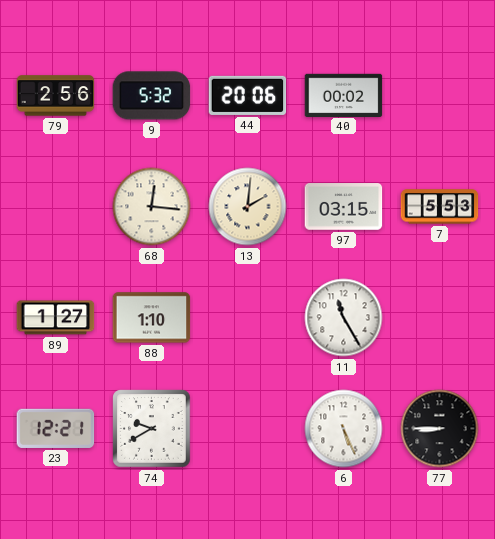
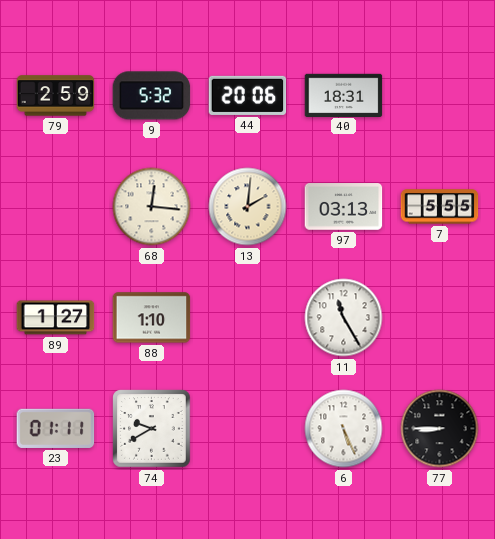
79: 2:56 -> 2:59
40: 00:02 -> 18:31
97: 03:15 -> 03:13
7: 5:53 -> 5:55
23: 12:21 -> 01:11
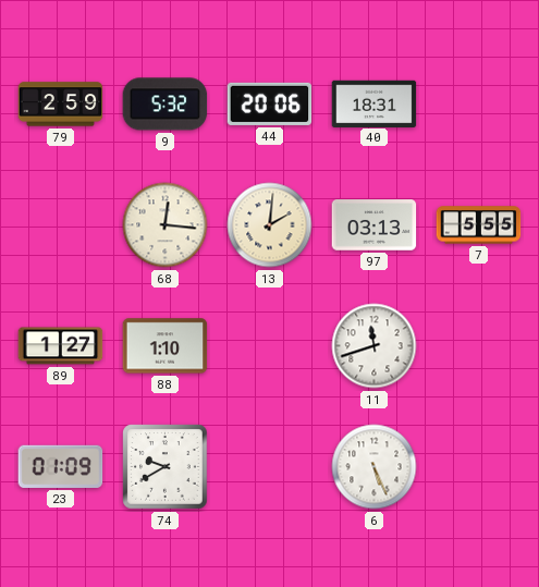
11: 11:25 -> 11:42
23: 01:11 -> 01:09
77: 8:45 -> none
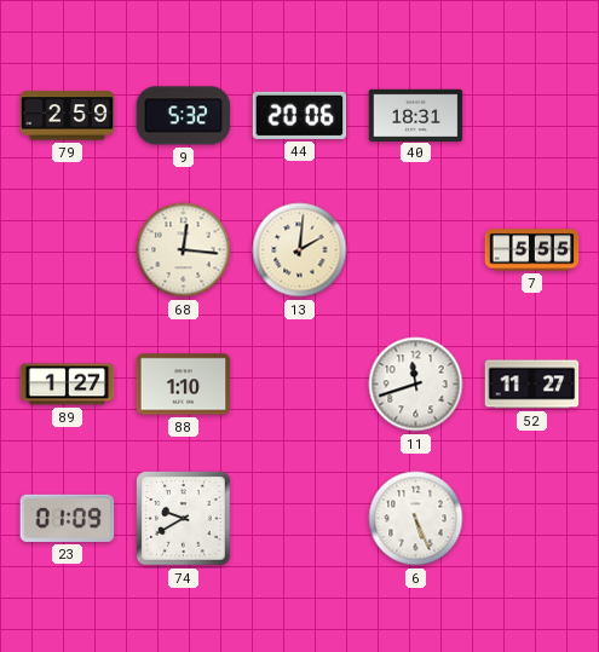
97: 03:13 -> none
52: none -> 11:27
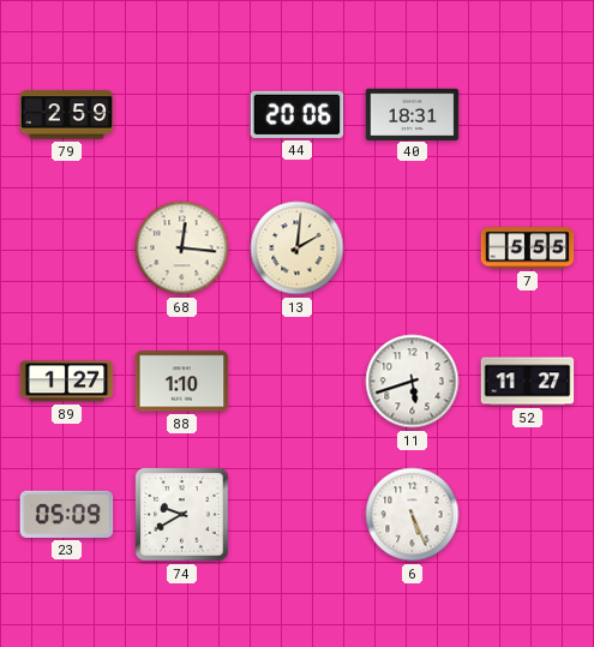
9: 5:32 -> none
11: 11:42 -> 5:42
23: 01:09 -> 05:09
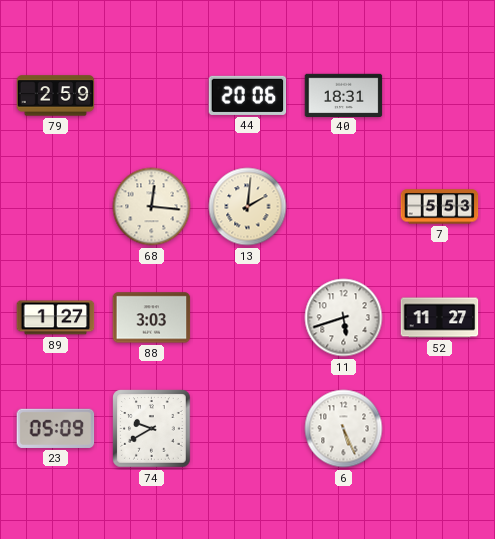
7: 5:55 -> 5:53
88: 1:10 -> 3:03
